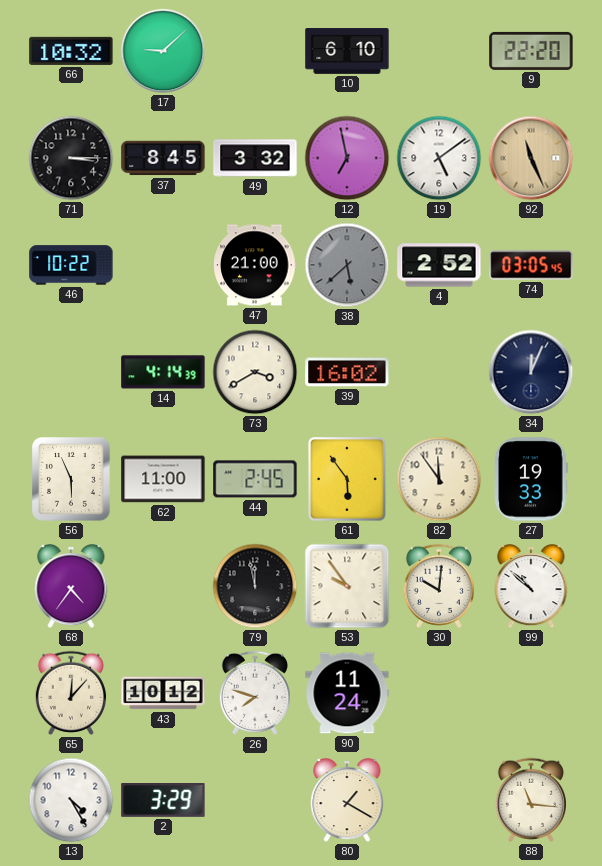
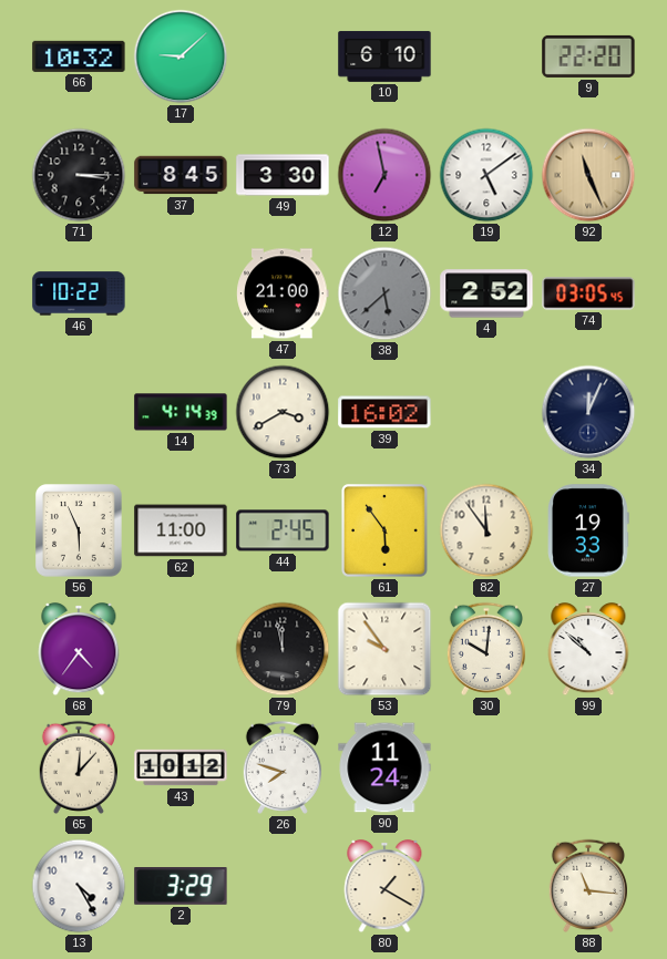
49: 3:32 -> 3:30
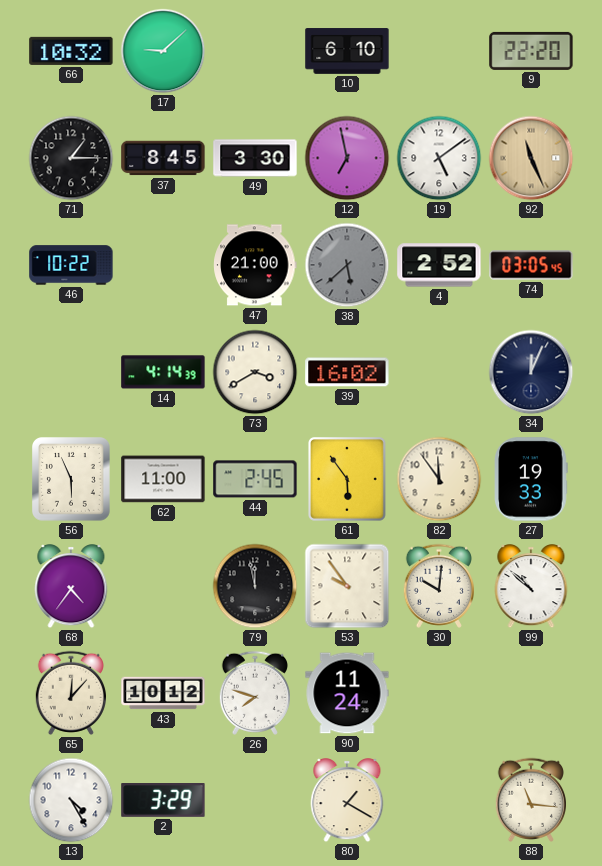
71: 3:15 -> 1:15
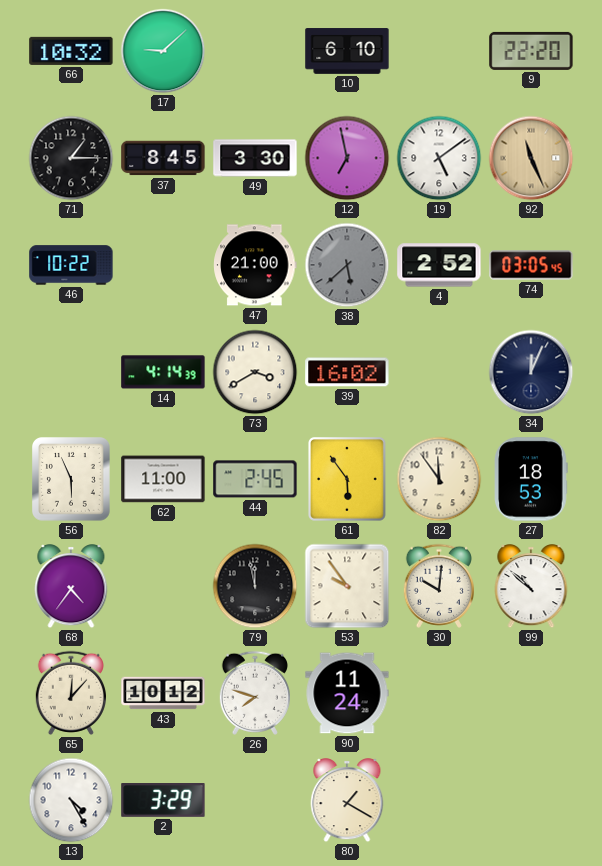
27: 19:33 -> 18:53
88: 11:16 -> none
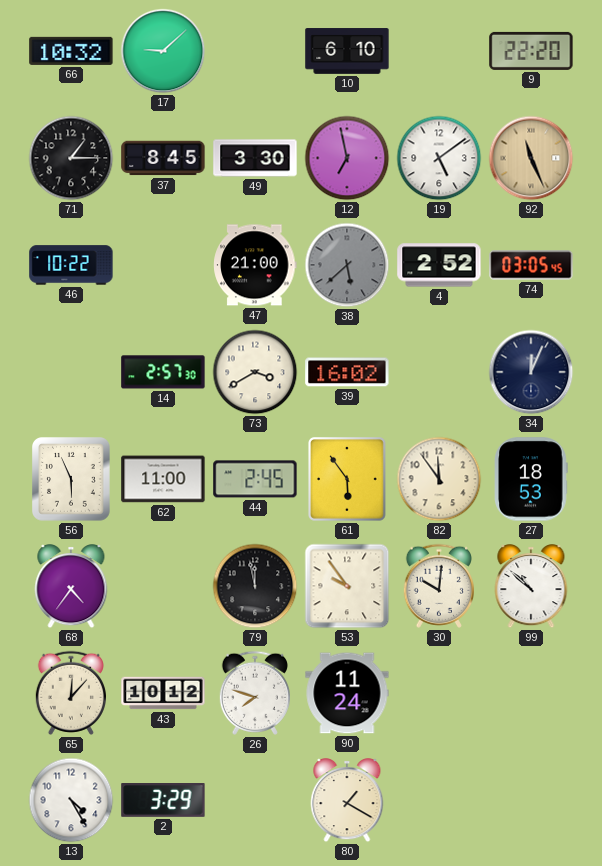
14: 4:14 -> 2:57
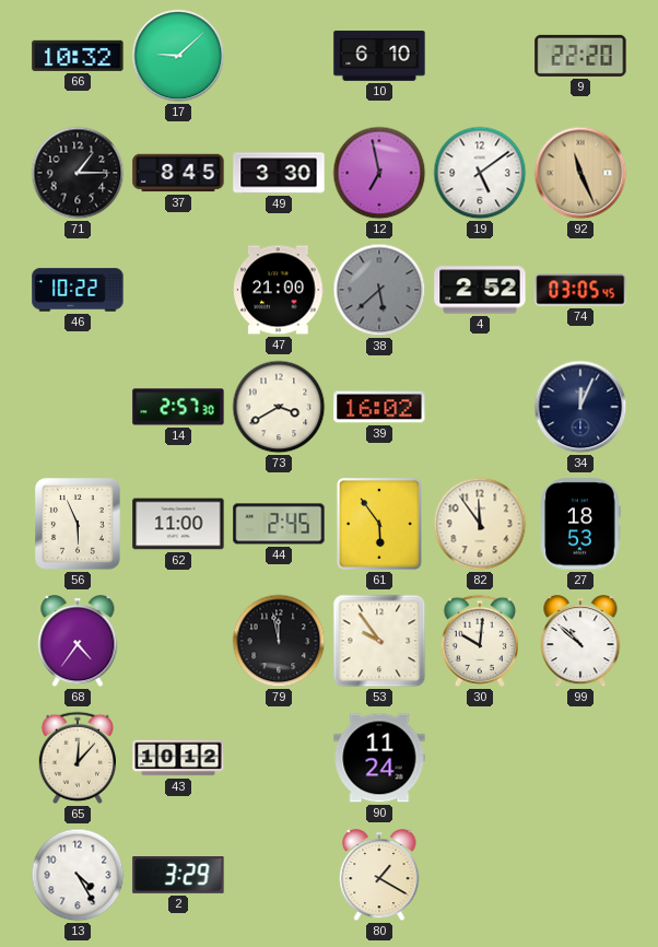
26: 7:48 -> none
